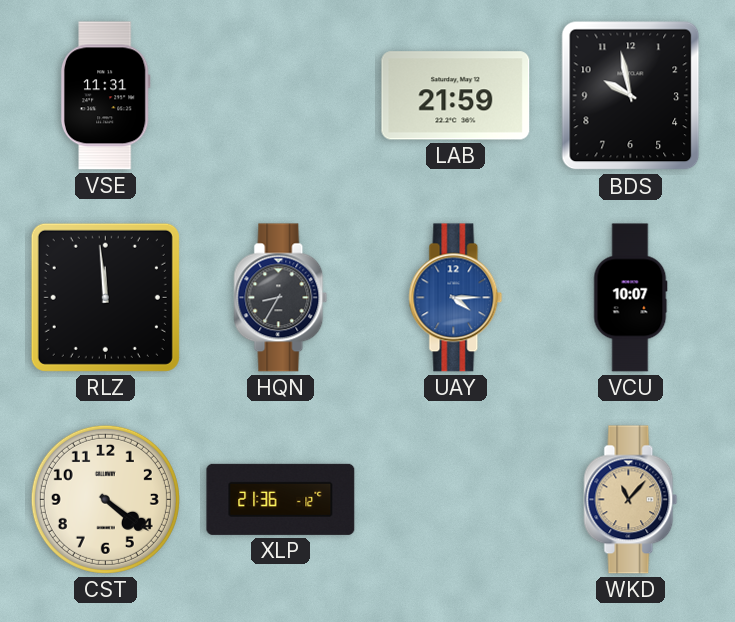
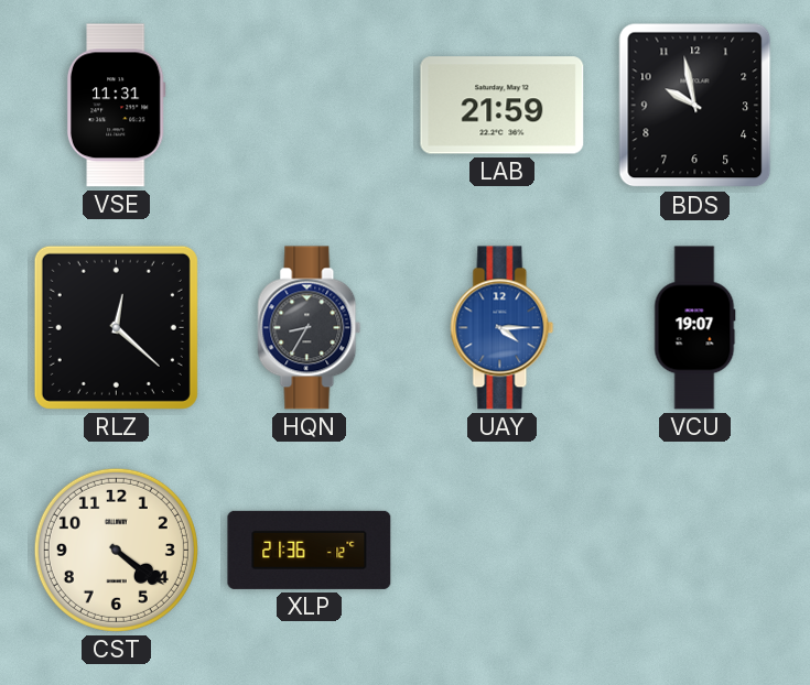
RLZ: 11:59 -> 12:22
VCU: 10:07 -> 19:07
WKD: 11:07 -> none
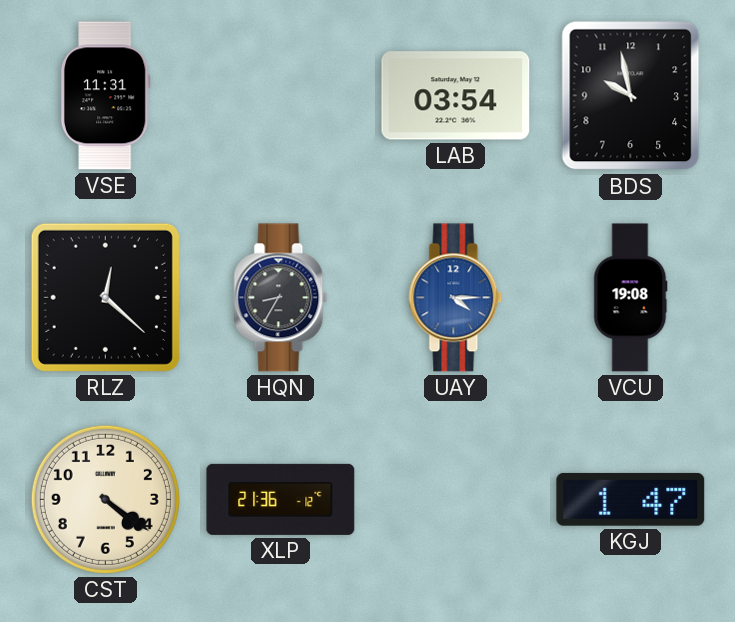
LAB: 21:59 -> 03:54
VCU: 19:07 -> 19:08
KGJ: none -> 1:47
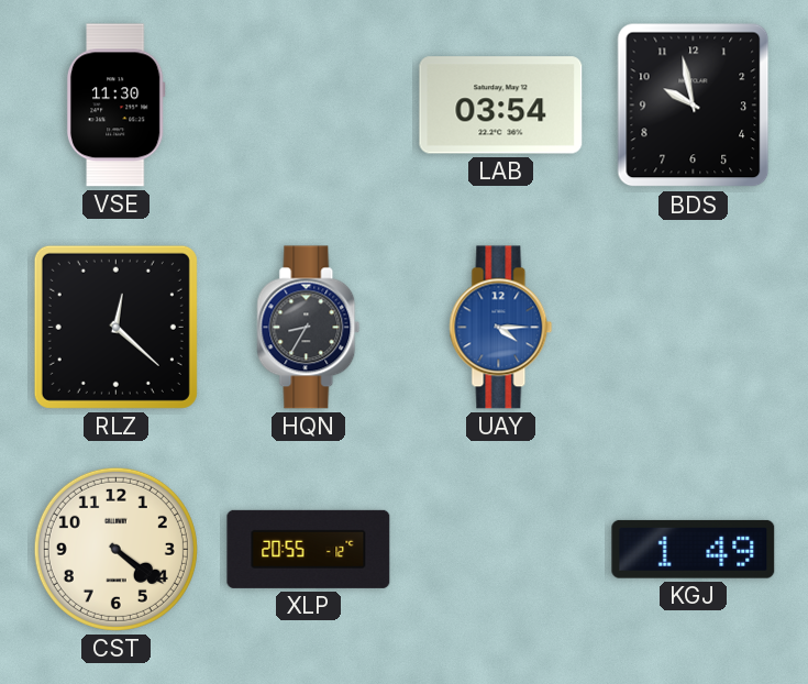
VSE: 11:31 -> 11:30
VCU: 19:08 -> none
XLP: 21:36 -> 20:55
KGJ: 1:47 -> 1:49
